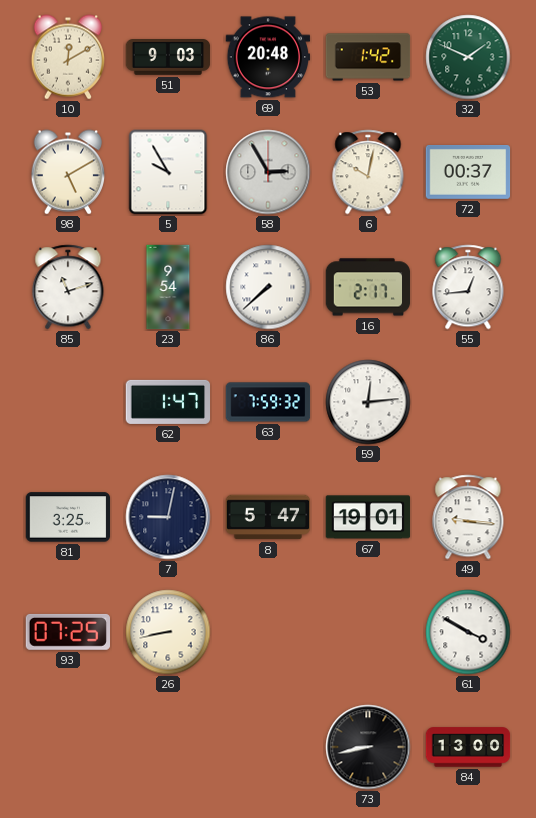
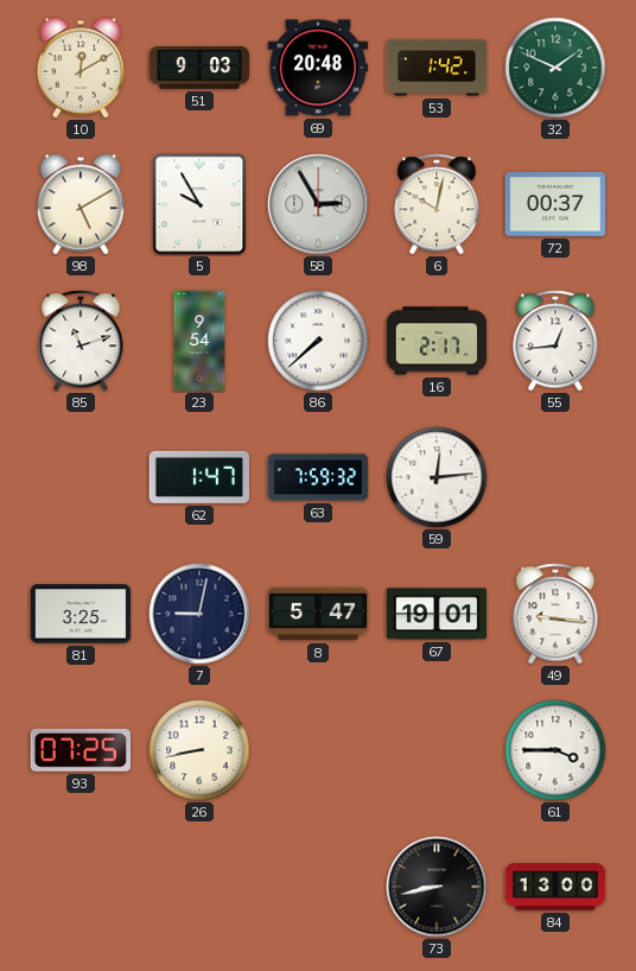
61: 3:50 -> 3:45
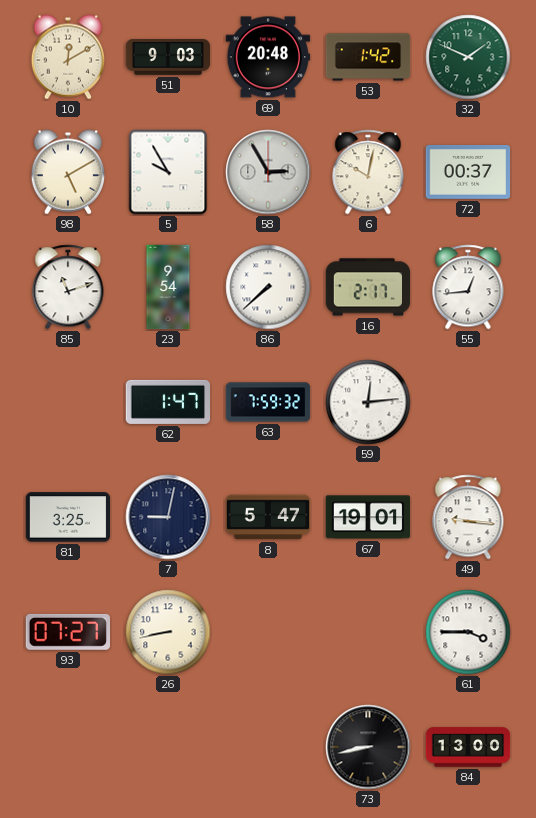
93: 07:25 -> 07:27
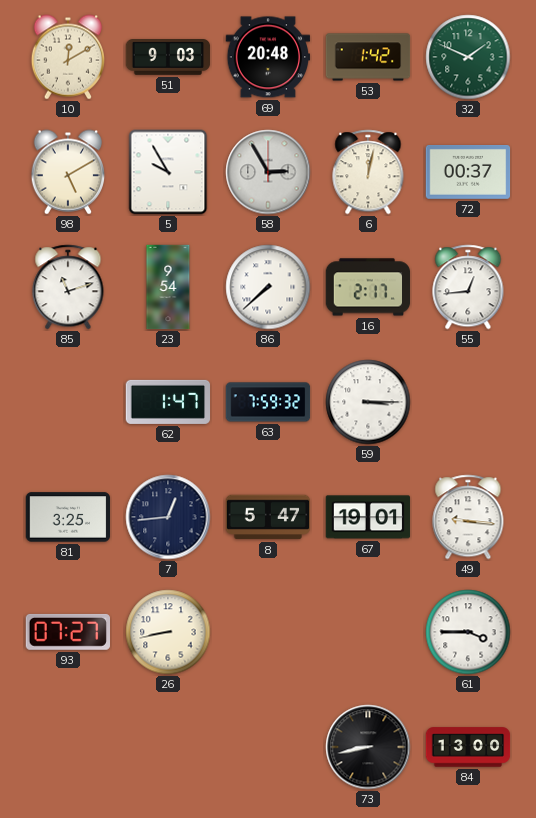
6: 10:02 -> 12:02
59: 12:14 -> 3:15
7: 9:02 -> 12:44
